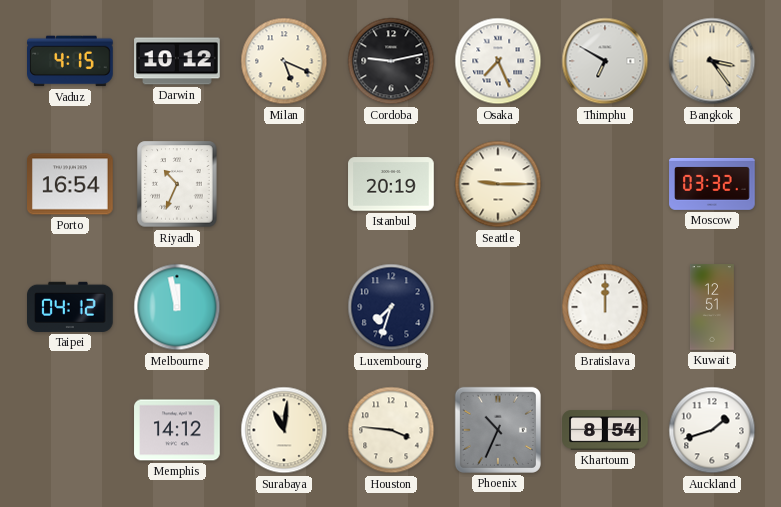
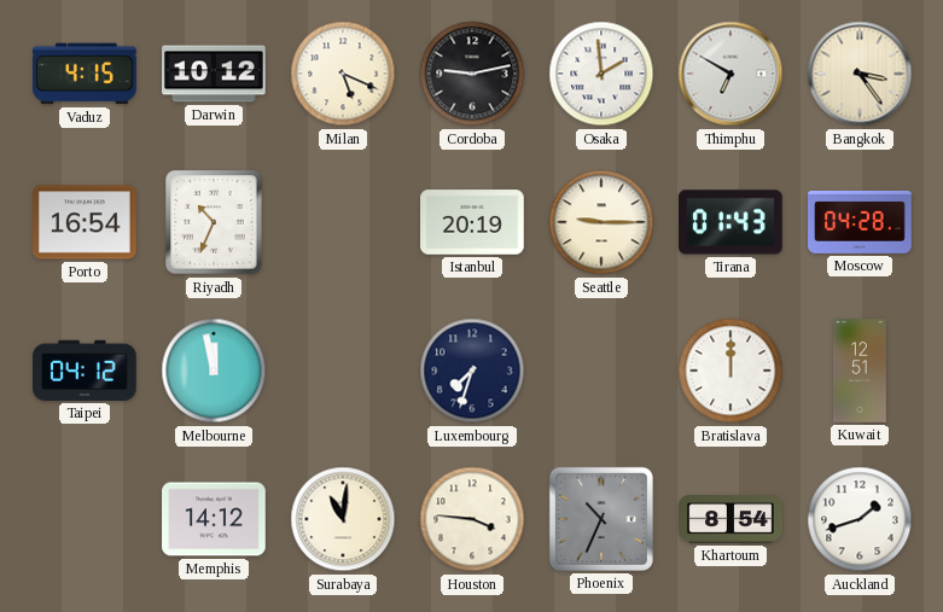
Osaka: 7:26 -> 1:59
Tirana: none -> 01:43
Moscow: 03:32 -> 04:28
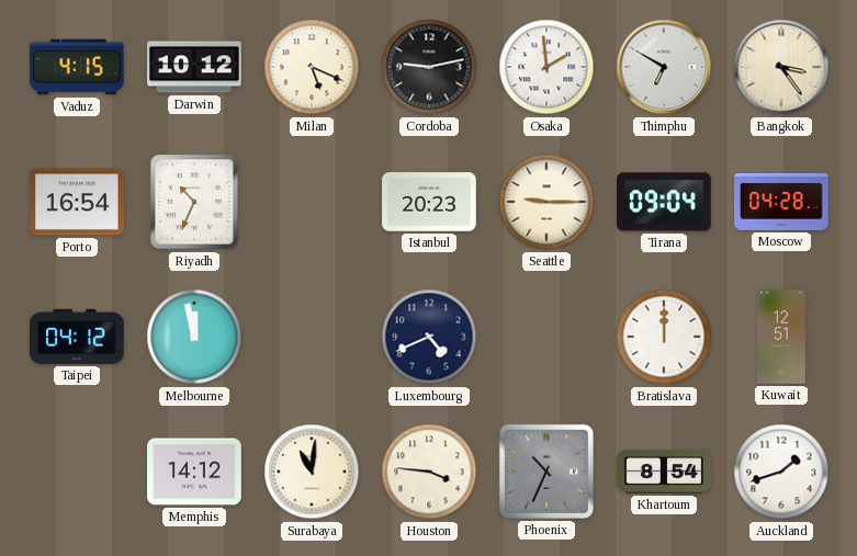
Istanbul: 20:19 -> 20:23
Tirana: 01:43 -> 09:04
Luxembourg: 7:33 -> 4:41
